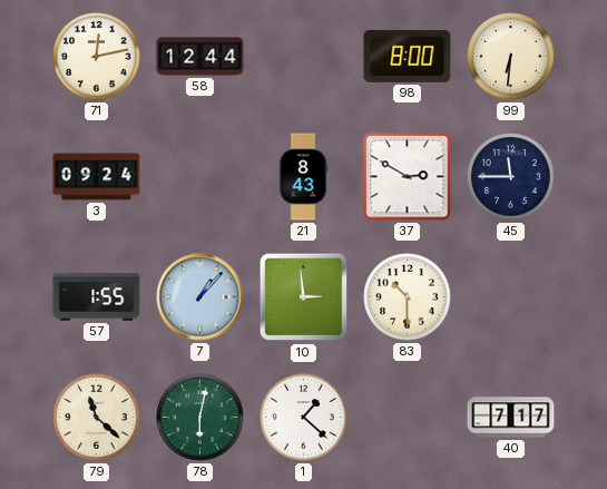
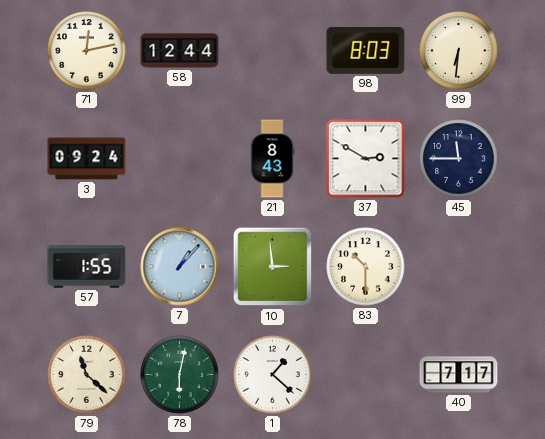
98: 8:00 -> 8:03
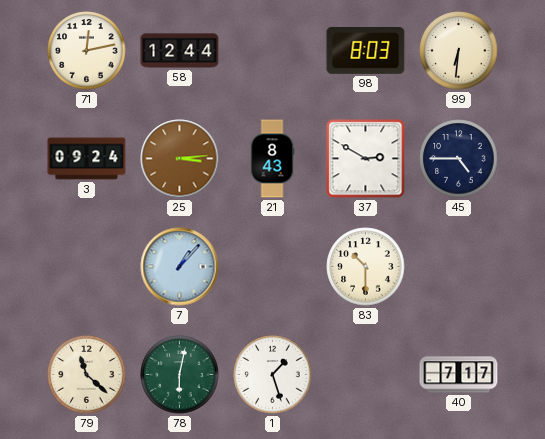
25: none -> 3:14
45: 11:45 -> 4:45
57: 1:55 -> none
10: 2:59 -> none
1: 1:22 -> 1:27
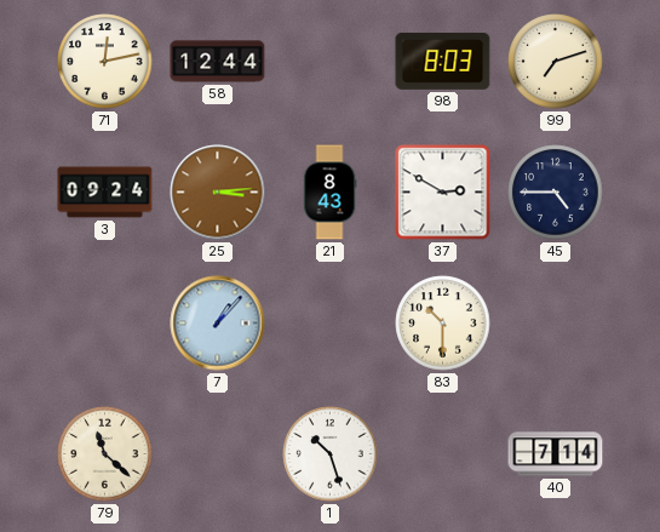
99: 6:31 -> 7:12
78: 6:02 -> none
1: 1:27 -> 10:27
40: 7:17 -> 7:14
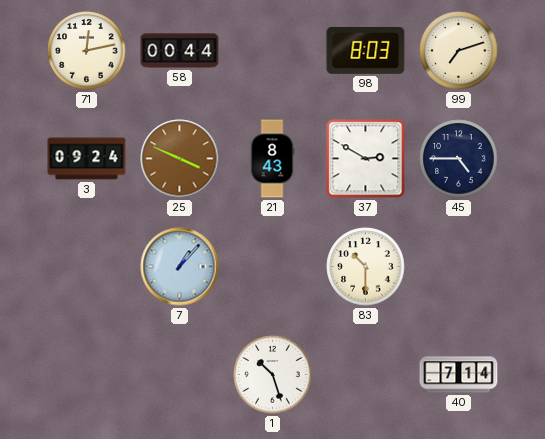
58: 12:44 -> 00:44
25: 3:14 -> 3:49
79: 11:22 -> none
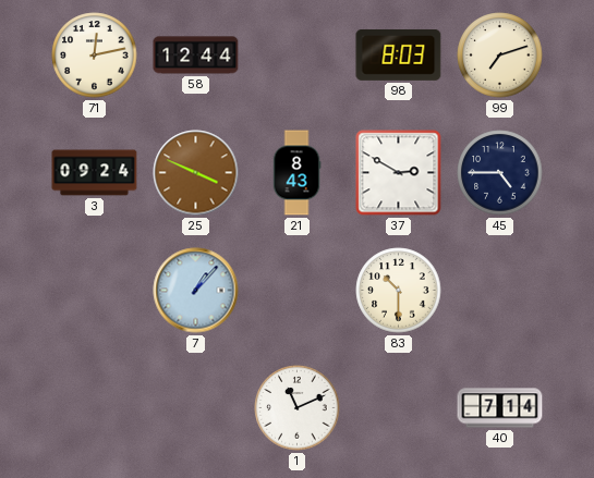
58: 00:44 -> 12:44
1: 10:27 -> 11:11
